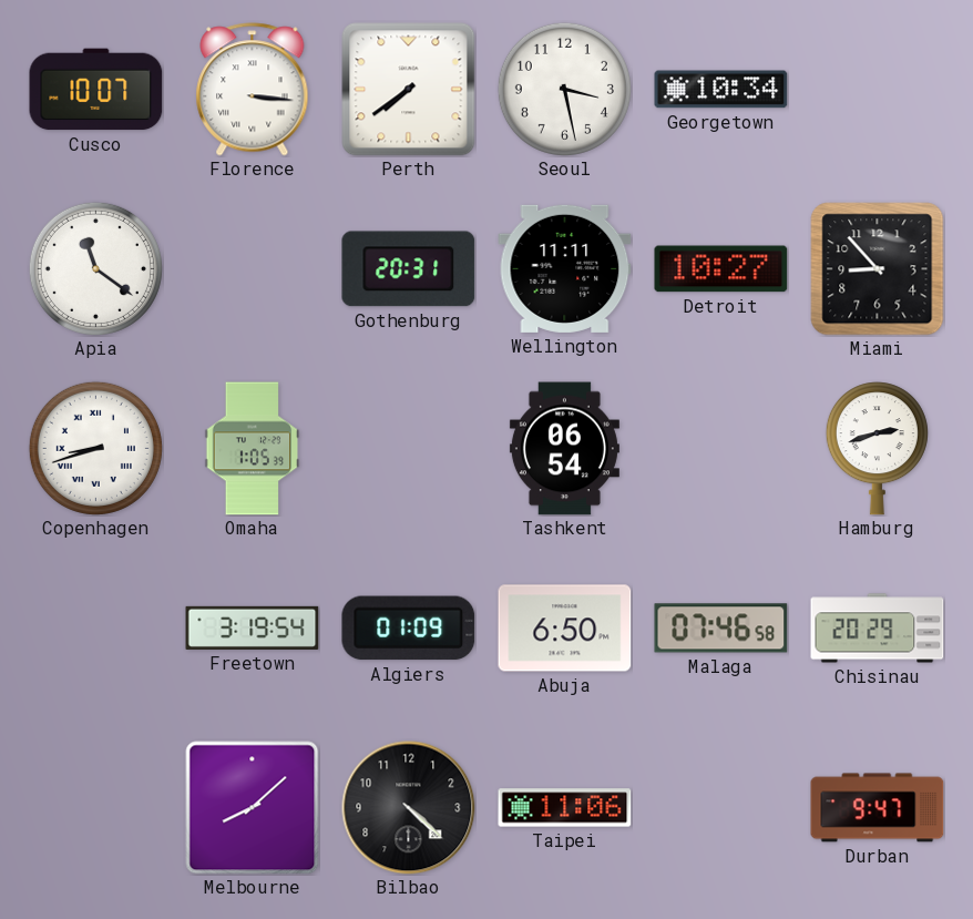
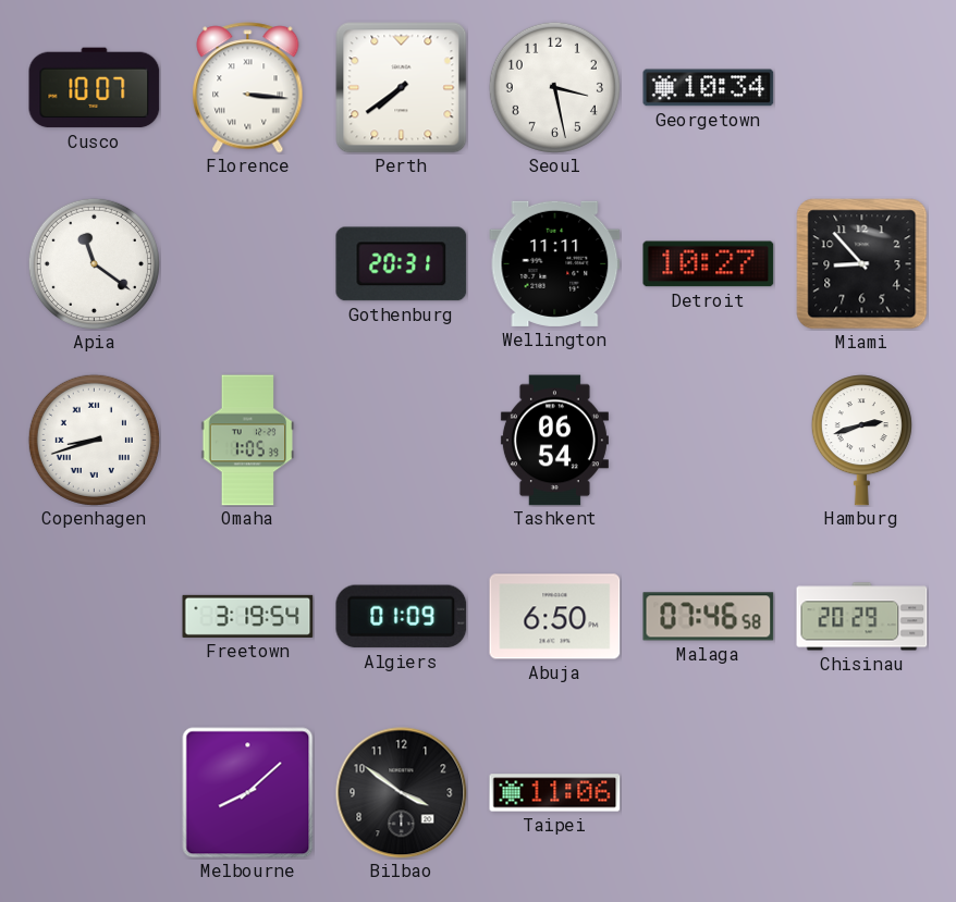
Bilbao: 4:22 -> 3:51
Durban: 9:47 -> none
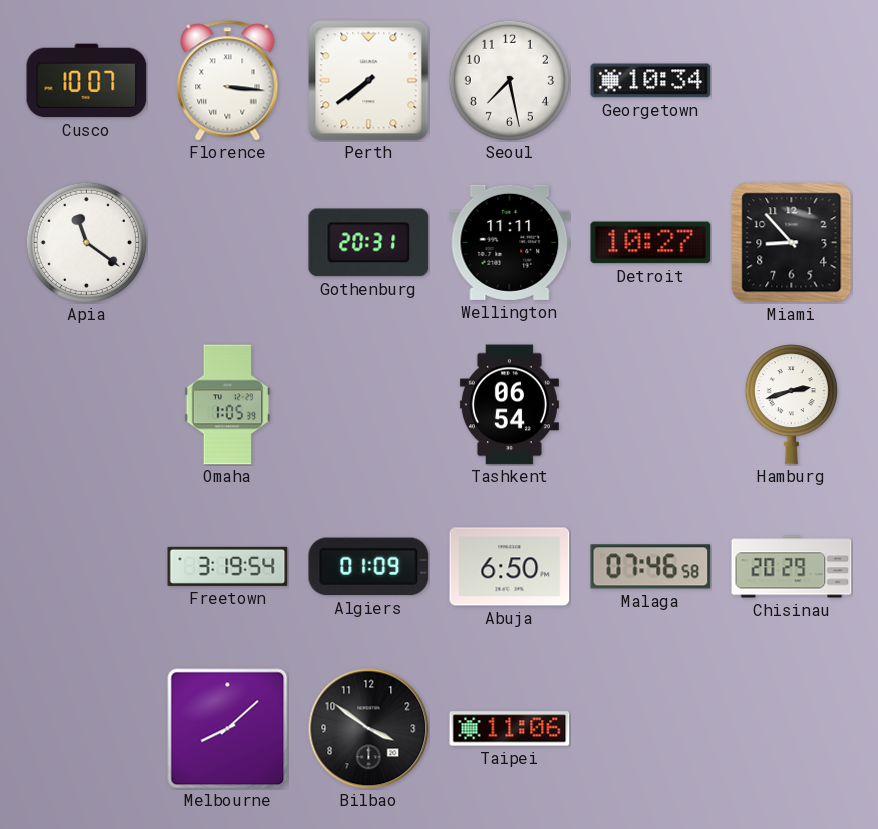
Seoul: 3:28 -> 7:28
Copenhagen: 8:42 -> none
